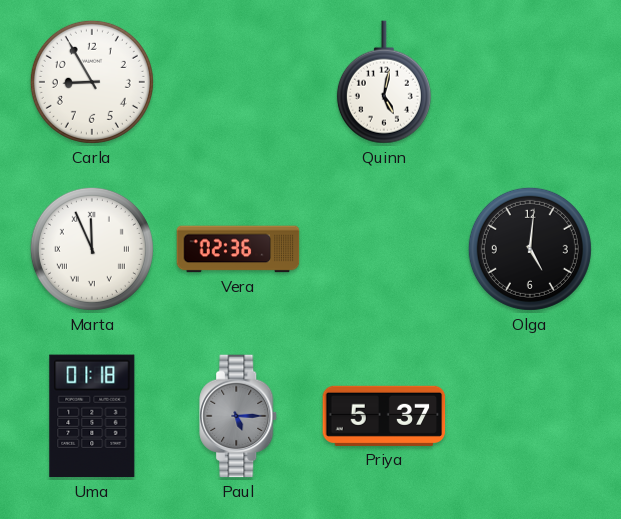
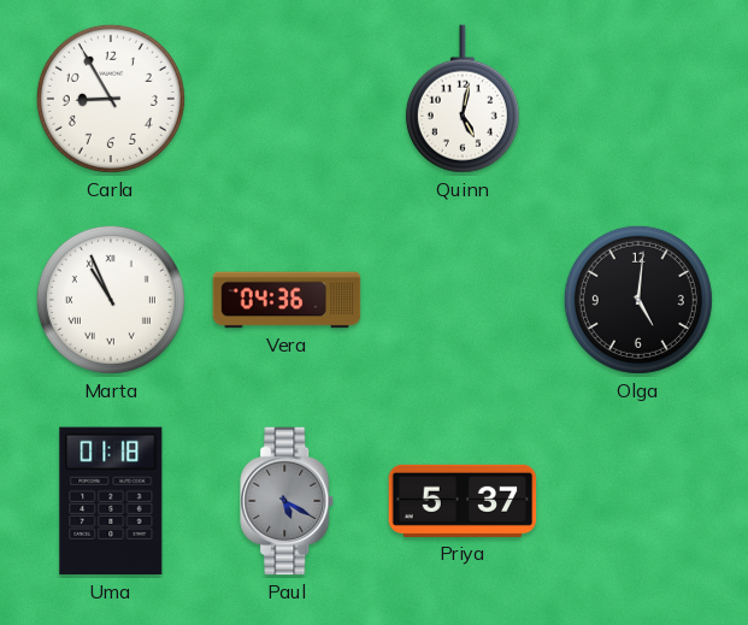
Marta: 11:56 -> 10:56
Vera: 02:36 -> 04:36
Paul: 5:15 -> 5:20
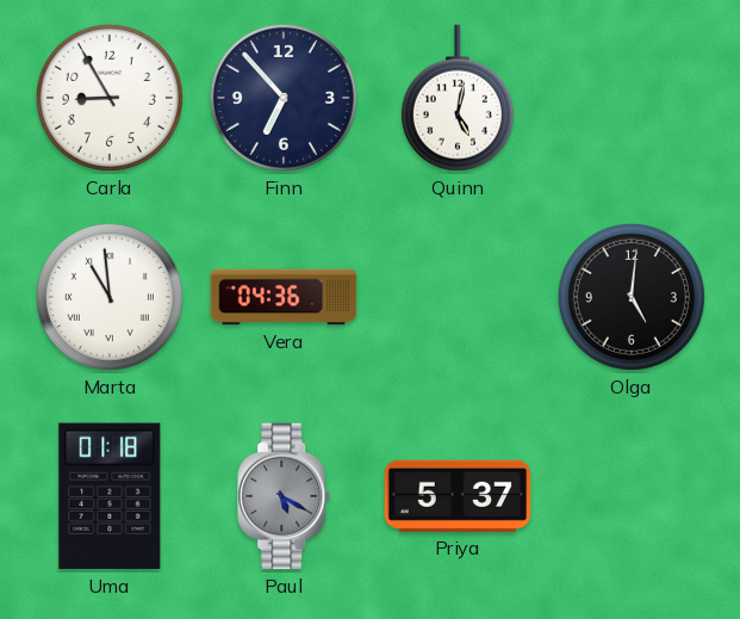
Finn: none -> 6:53
Marta: 10:56 -> 10:59
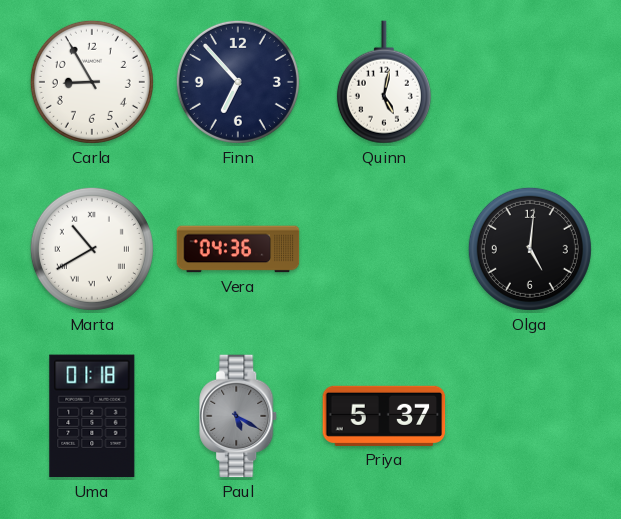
Marta: 10:59 -> 10:40
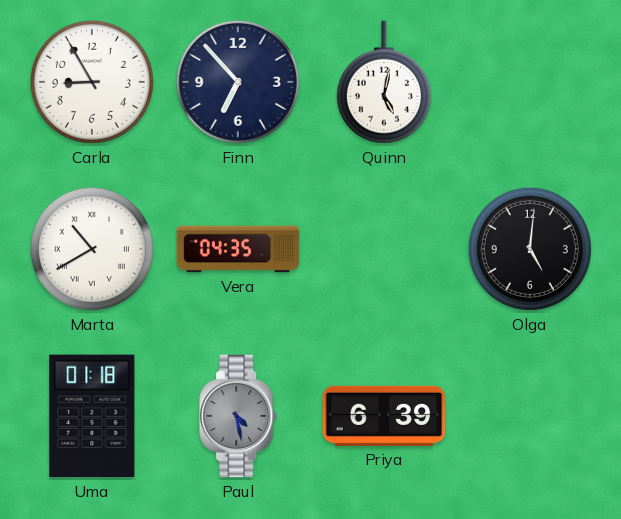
Vera: 04:36 -> 04:35
Paul: 5:20 -> 4:28
Priya: 5:37 -> 6:39
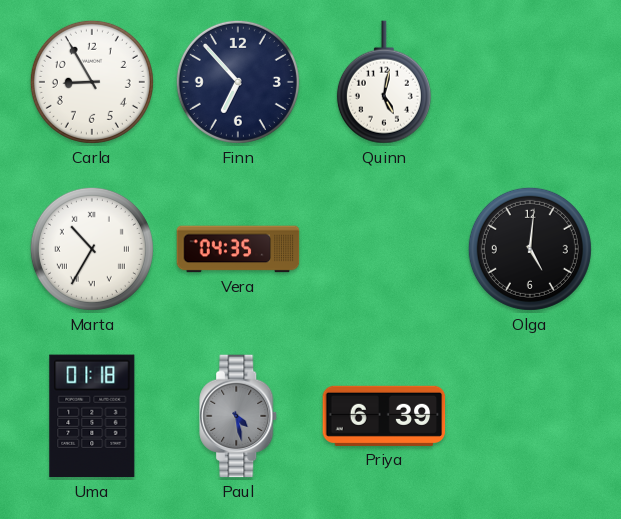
Marta: 10:40 -> 10:35
